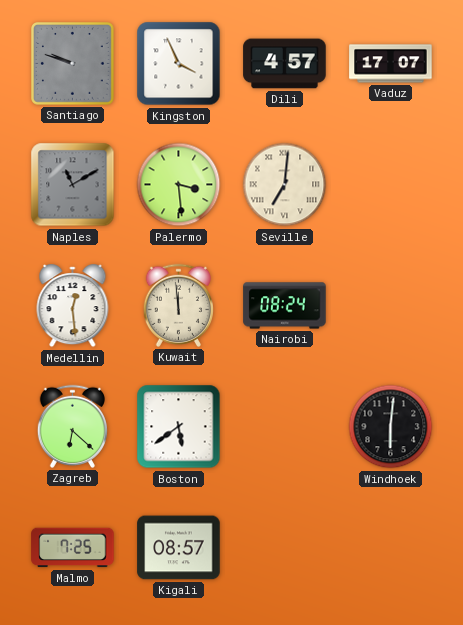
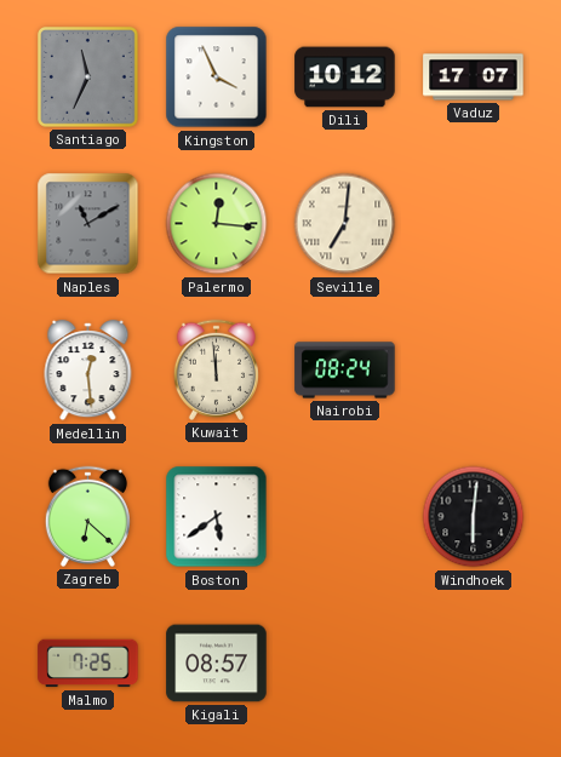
Santiago: 9:48 -> 11:34
Dili: 4:57 -> 10:12
Palermo: 3:29 -> 12:16
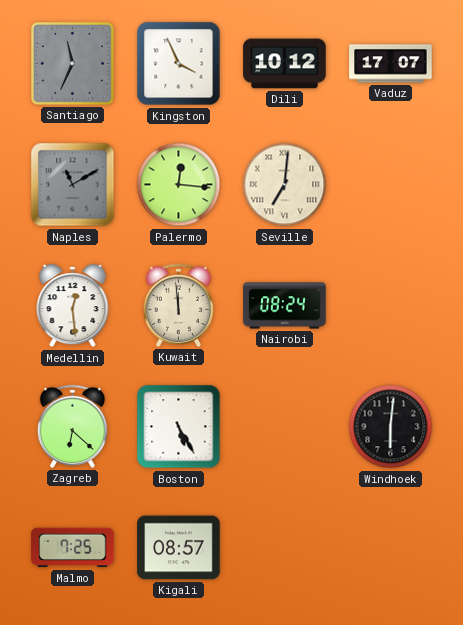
Boston: 5:39 -> 5:25
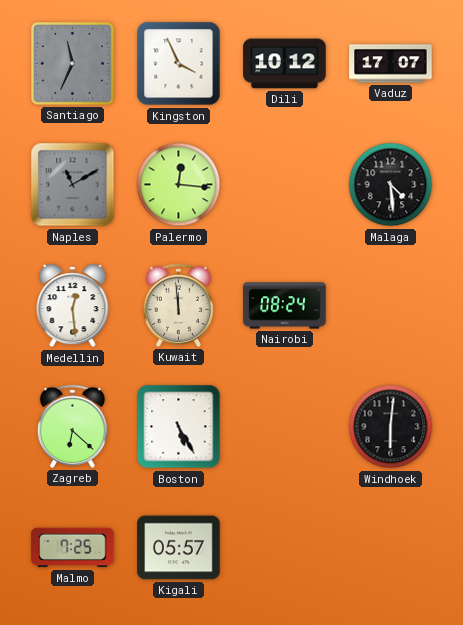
Seville: 7:01 -> none
Malaga: none -> 4:29
Kigali: 08:57 -> 05:57
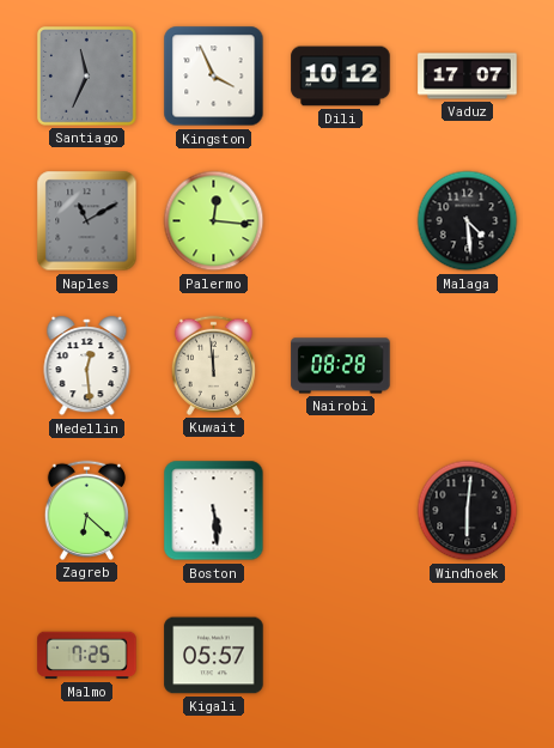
Nairobi: 08:24 -> 08:28
Boston: 5:25 -> 5:29
